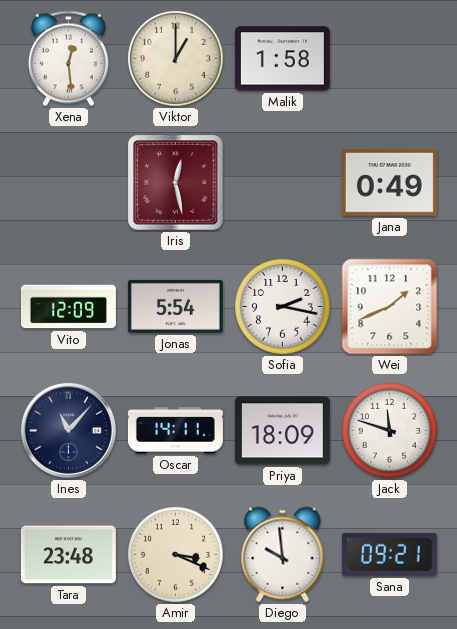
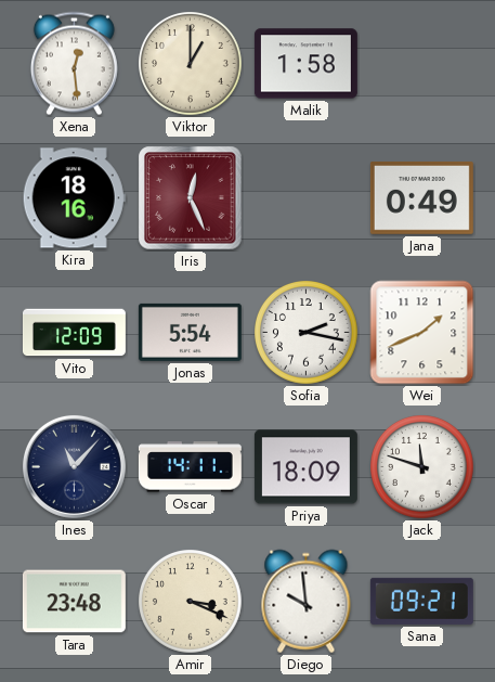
Kira: none -> 18:16
Iris: 12:28 -> 12:26
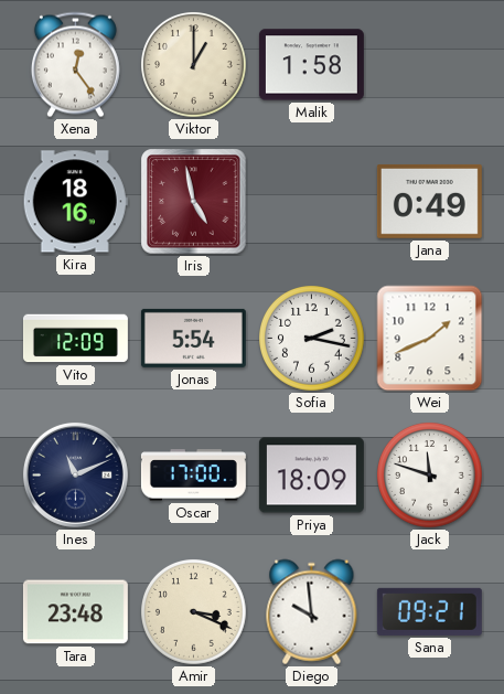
Xena: 12:29 -> 12:24
Iris: 12:26 -> 4:58
Ines: 11:07 -> 11:11
Oscar: 14:11 -> 17:00
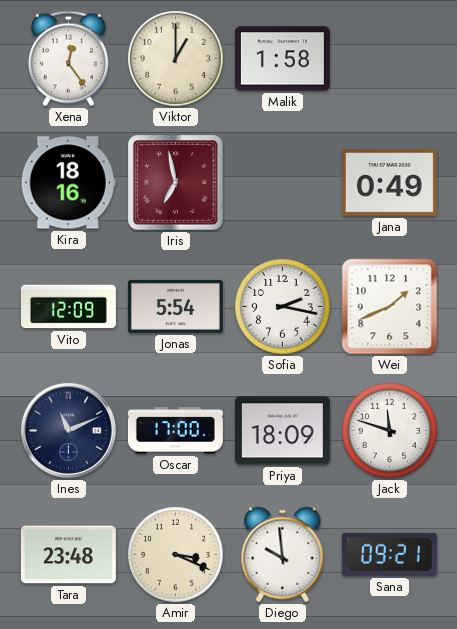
Iris: 4:58 -> 6:58
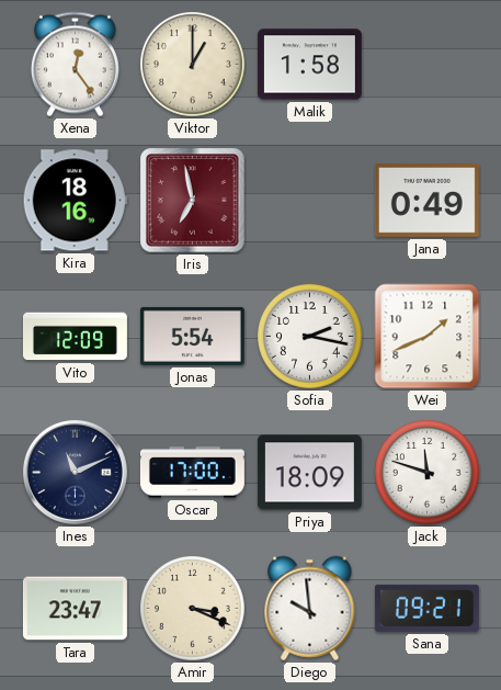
Tara: 23:48 -> 23:47
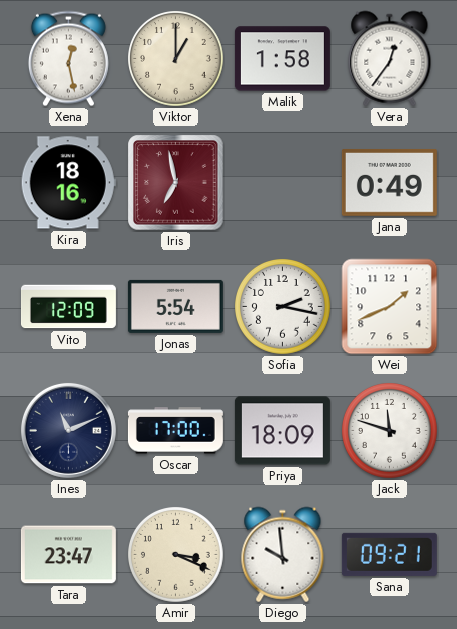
Xena: 12:24 -> 12:28
Vera: none -> 12:36
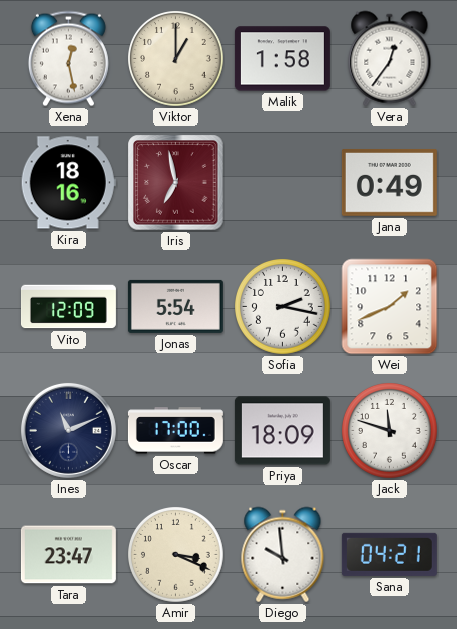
Sana: 09:21 -> 04:21
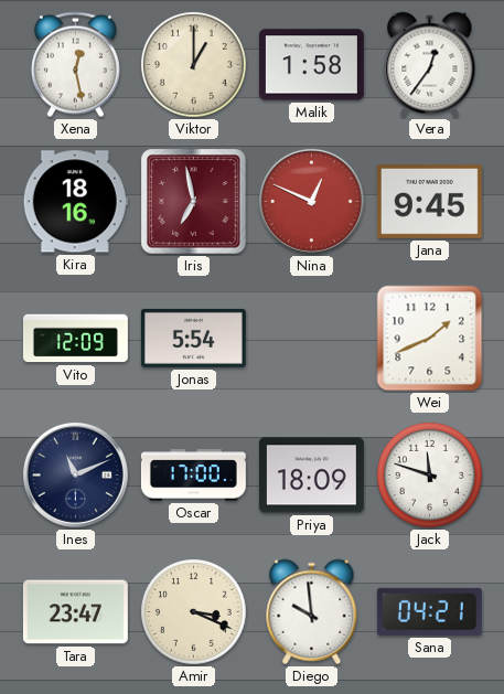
Nina: none -> 12:49
Jana: 0:49 -> 9:45
Sofia: 2:17 -> none
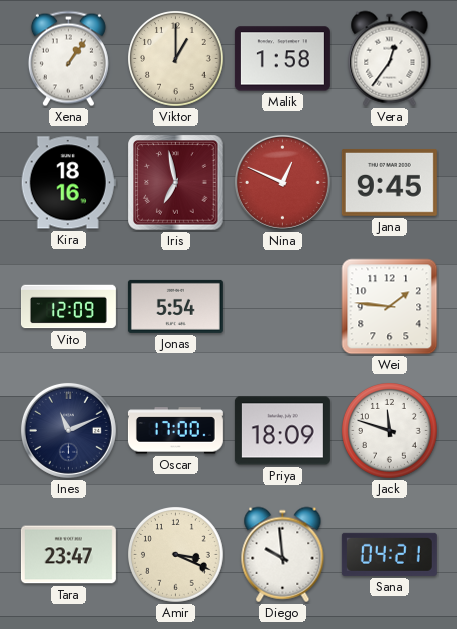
Xena: 12:28 -> 1:06
Wei: 1:41 -> 1:46
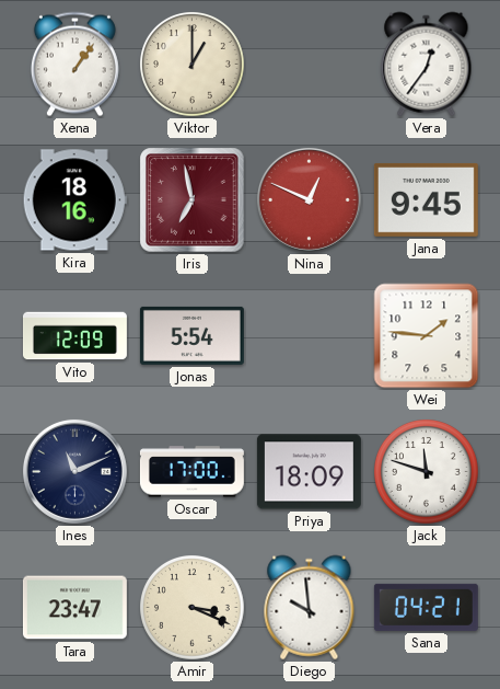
Malik: 1:58 -> none
